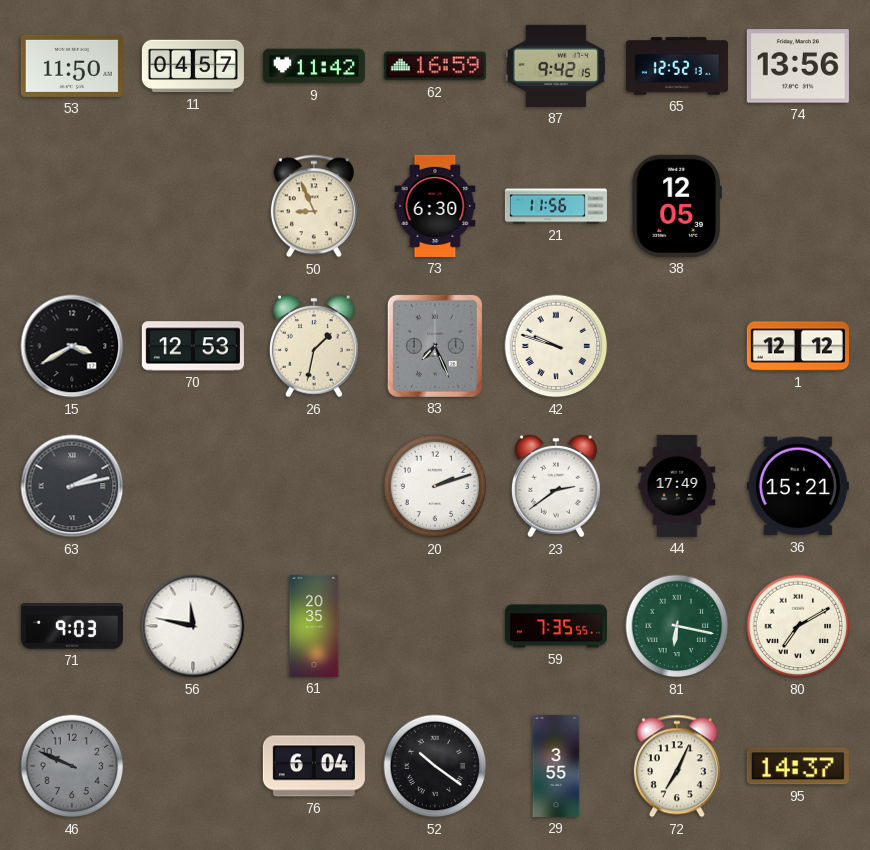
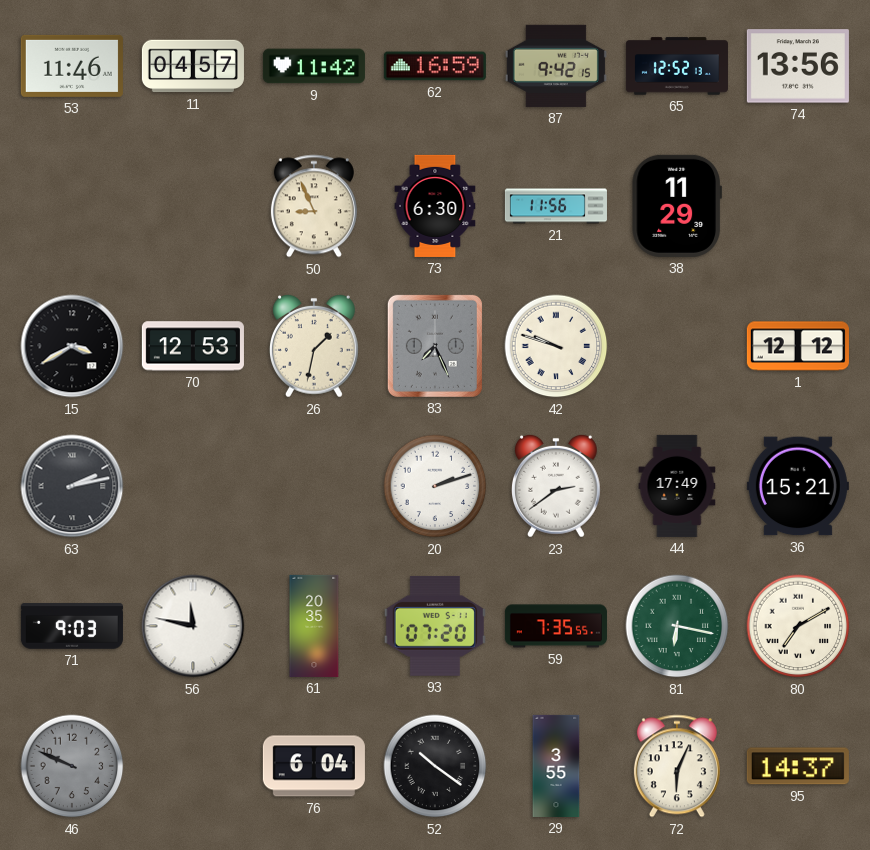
53: 11:50 -> 11:46
38: 12:05 -> 11:29
93: none -> 07:20
72: 7:04 -> 6:04
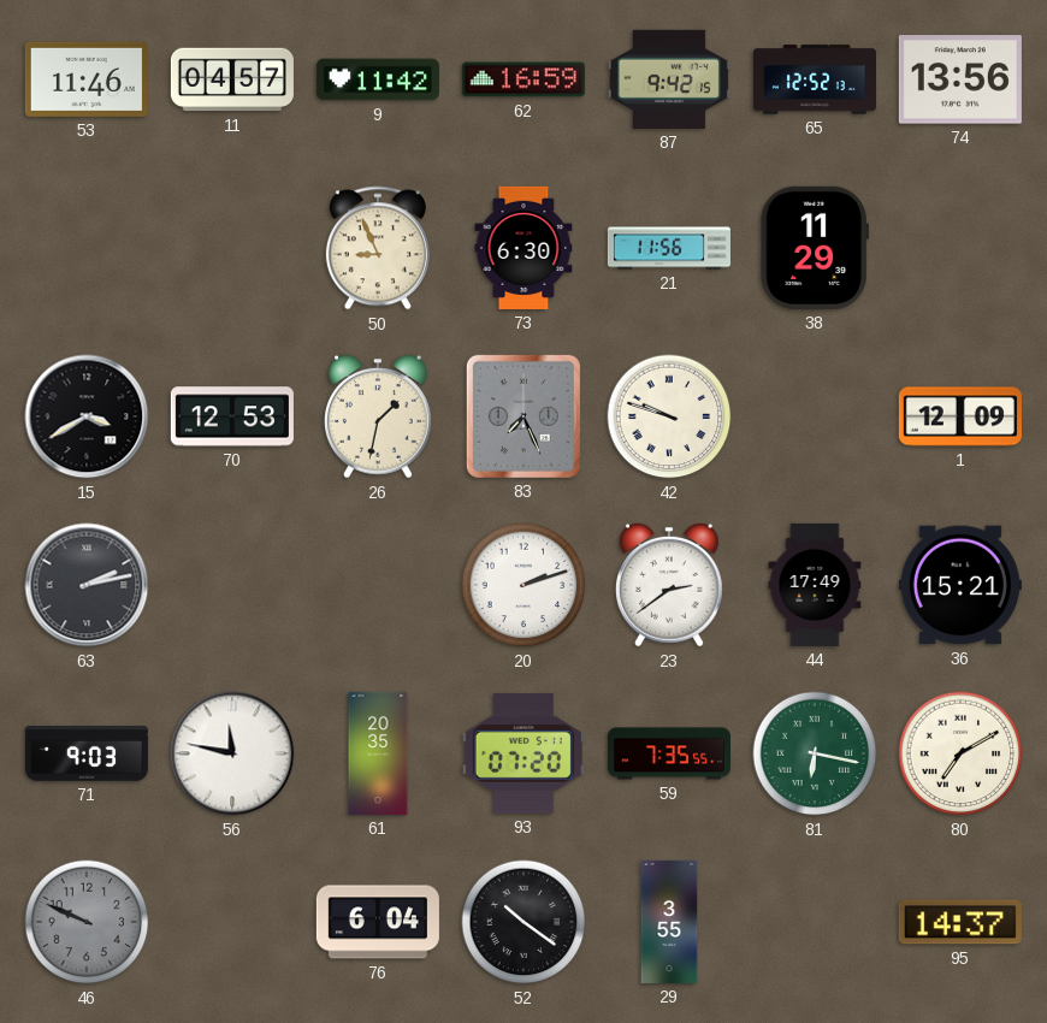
1: 12:12 -> 12:09
72: 6:04 -> none
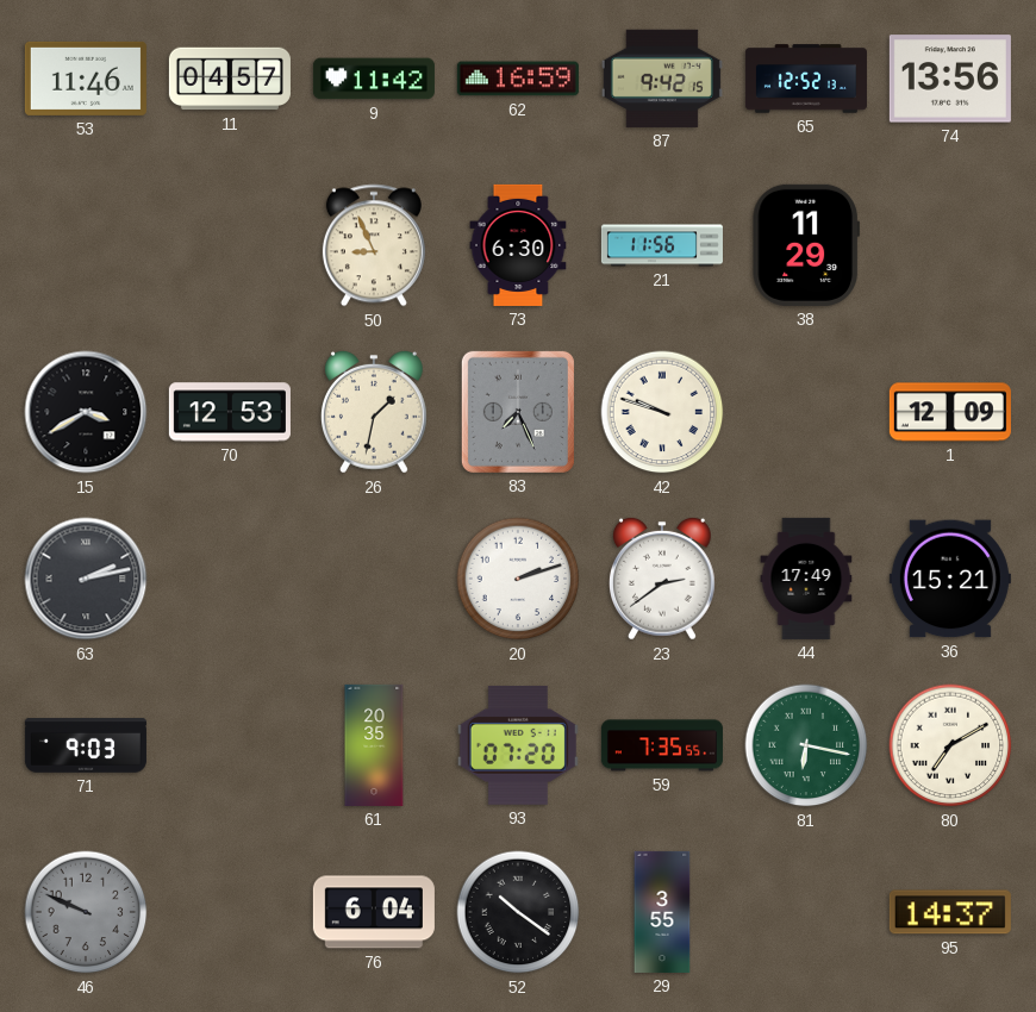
56: 11:47 -> none
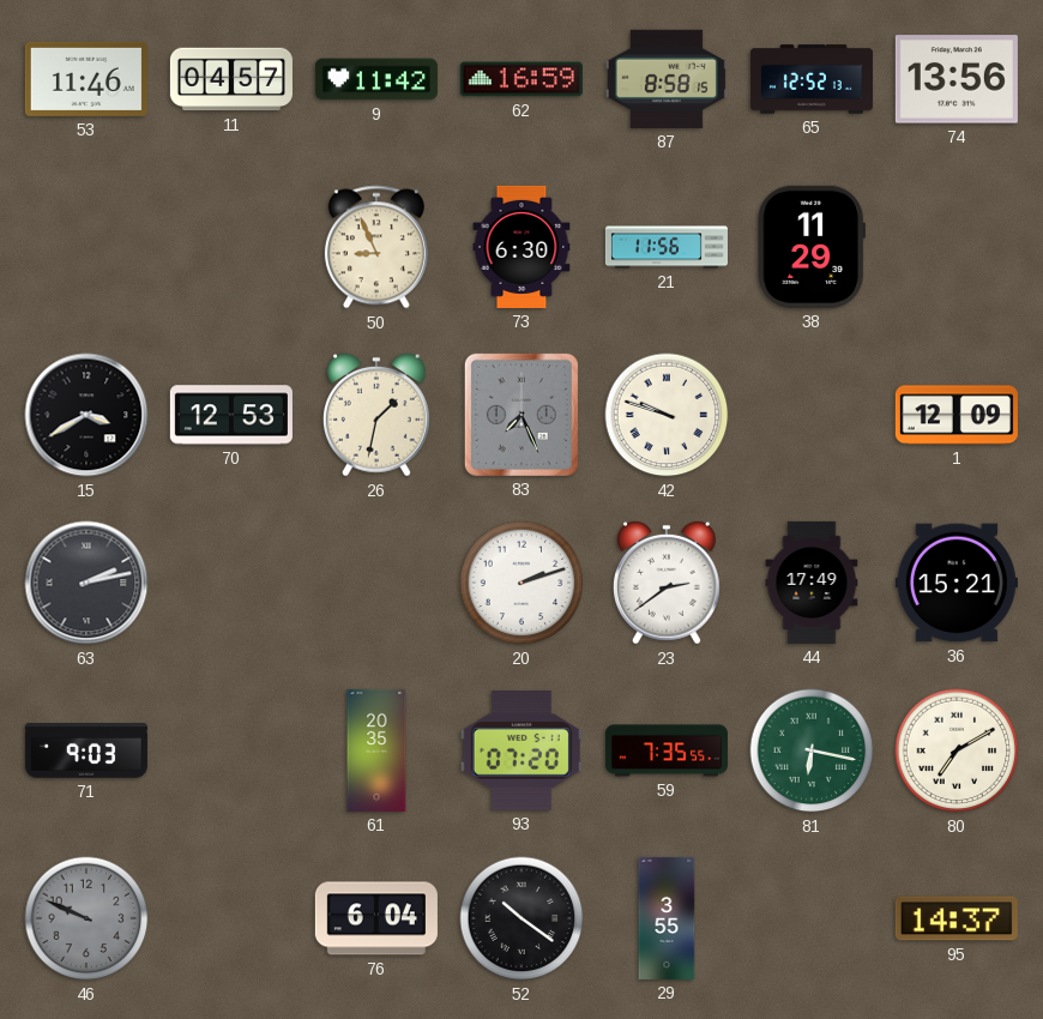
87: 9:42 -> 8:58
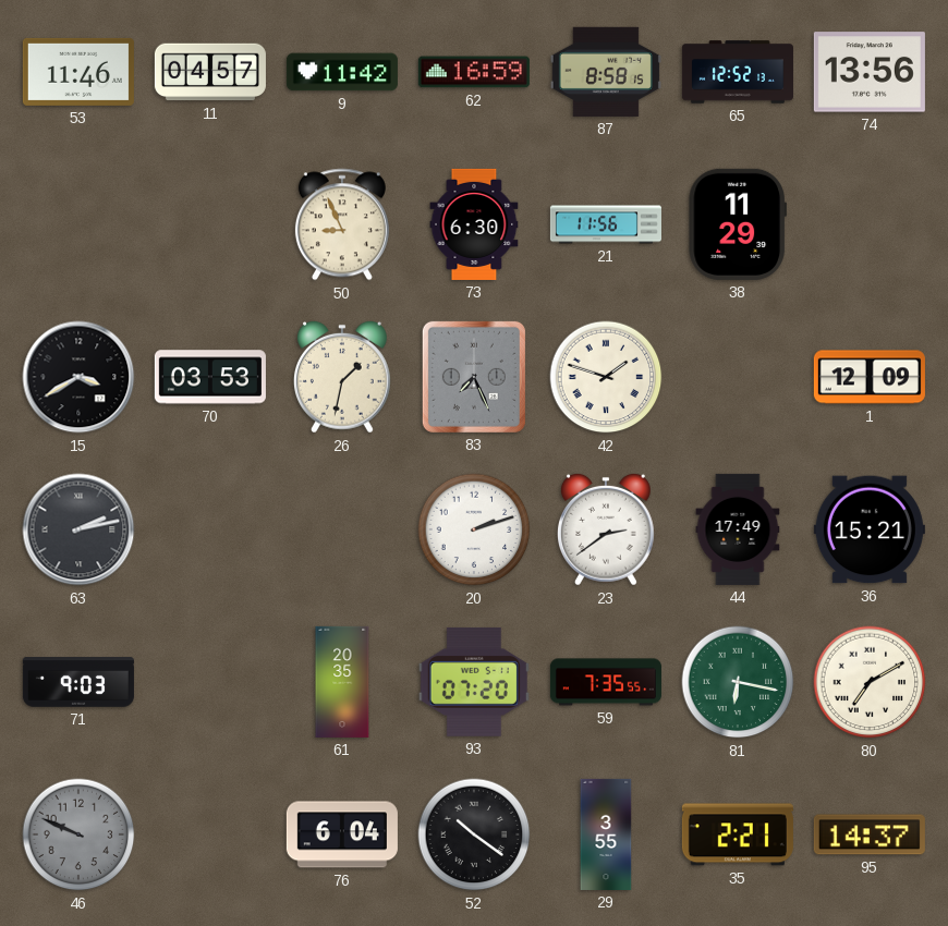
70: 12:53 -> 03:53
42: 9:48 -> 1:48
35: none -> 2:21
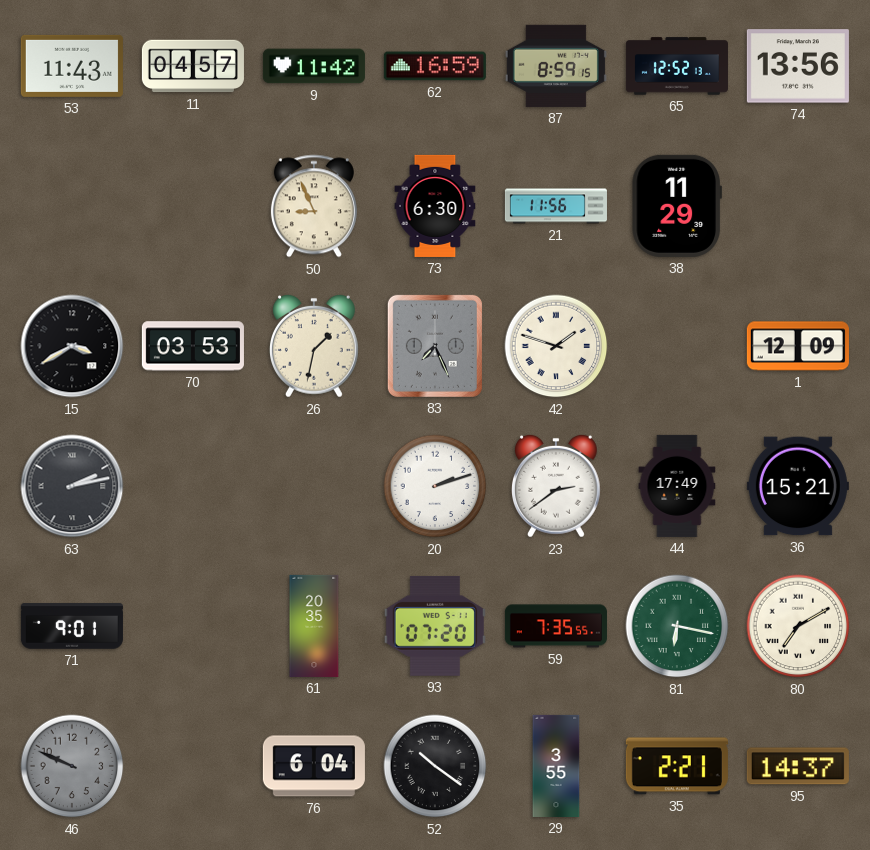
53: 11:46 -> 11:43
87: 8:58 -> 8:59
71: 9:03 -> 9:01
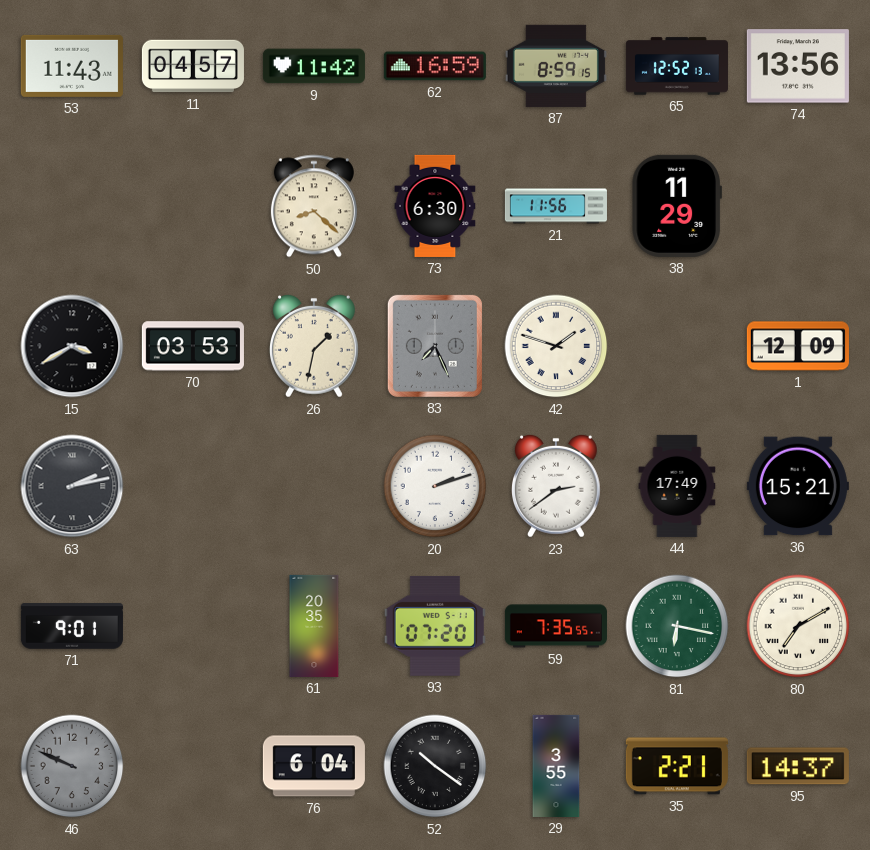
50: 8:56 -> 8:22
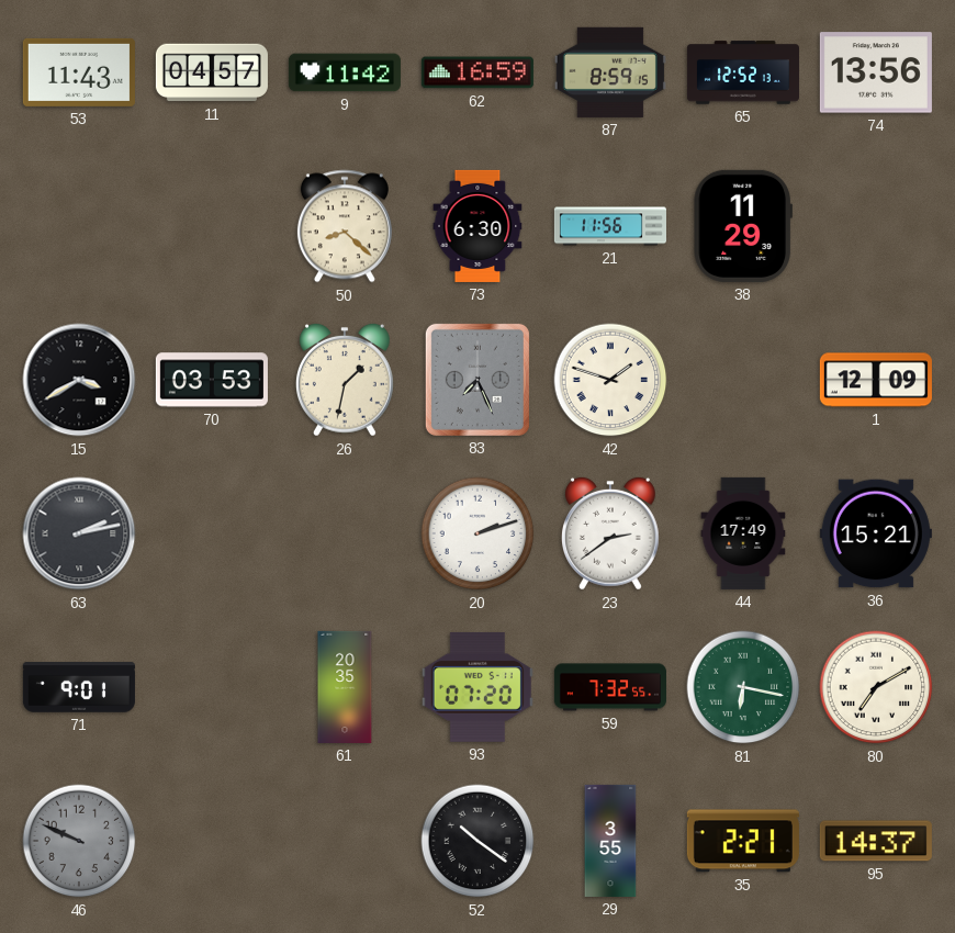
59: 7:35 -> 7:32
76: 6:04 -> none
